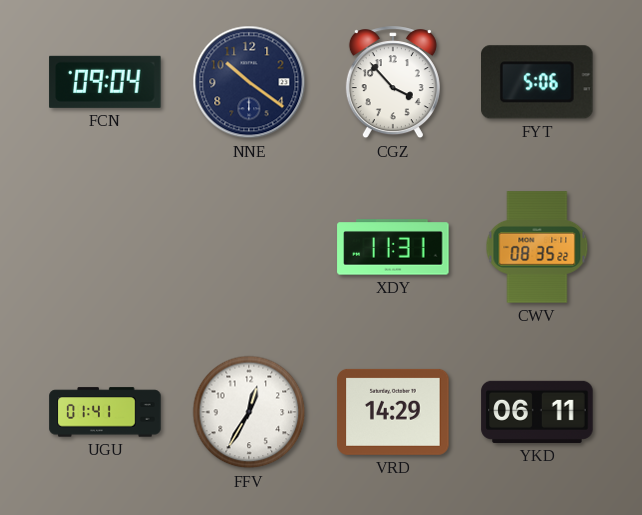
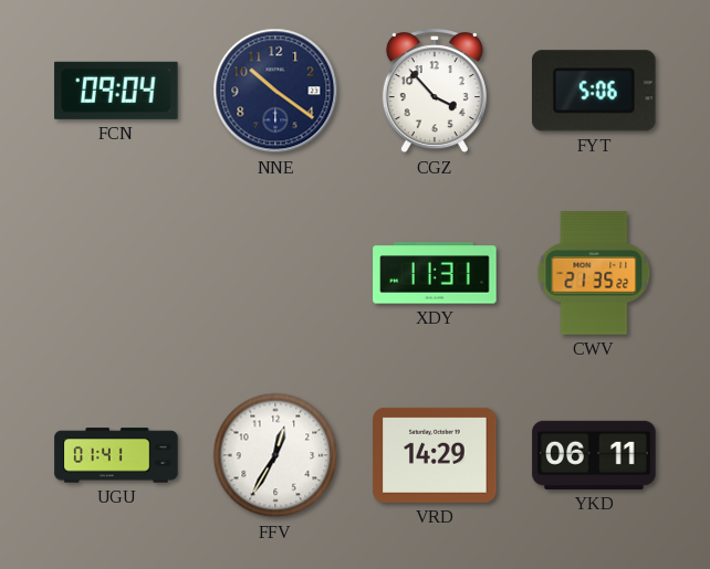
CWV: 08:35 -> 21:35
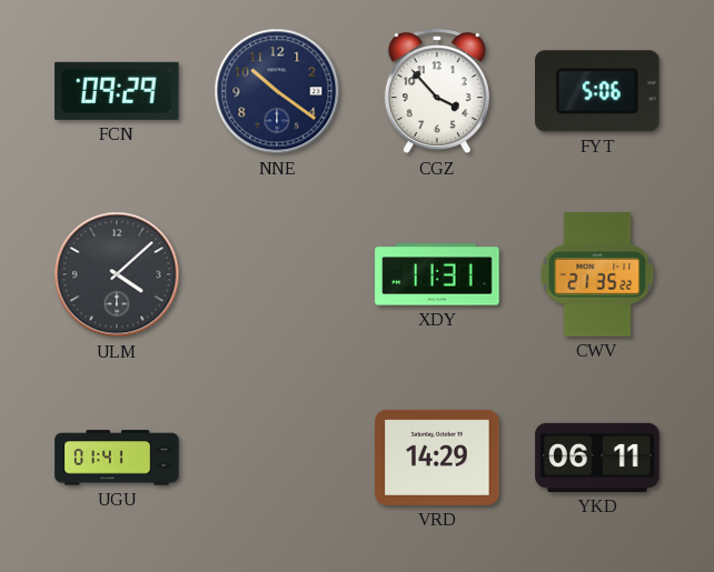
FCN: 09:04 -> 09:29
ULM: none -> 4:08
FFV: 12:35 -> none
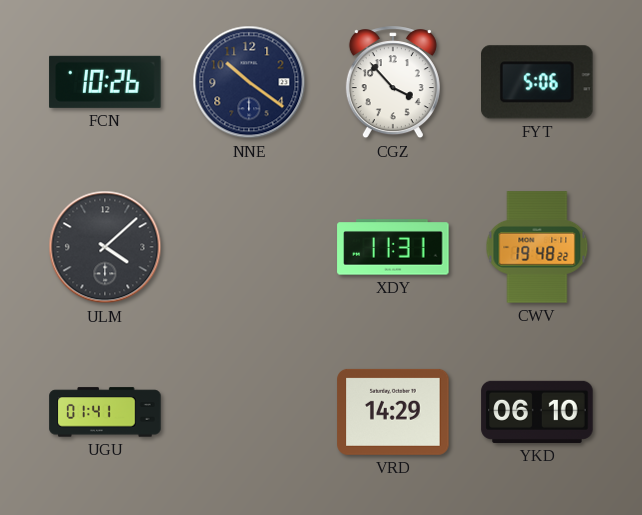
FCN: 09:29 -> 10:26
CWV: 21:35 -> 19:48
YKD: 06:11 -> 06:10
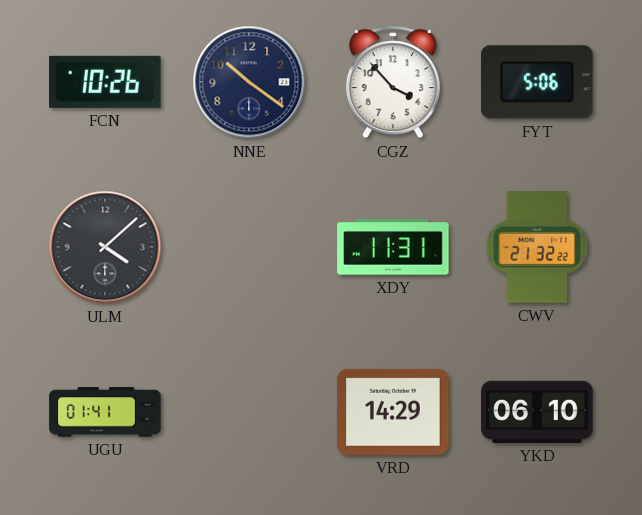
CWV: 19:48 -> 21:32
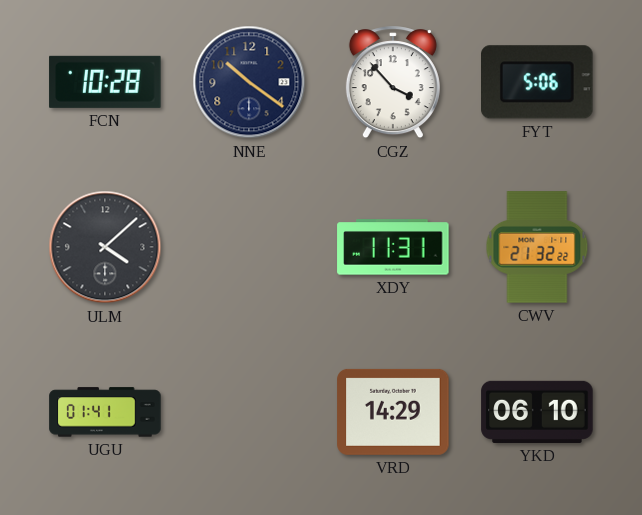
FCN: 10:26 -> 10:28
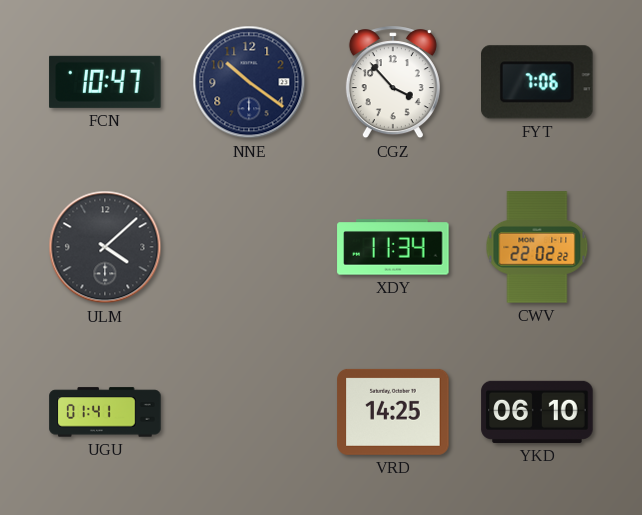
FCN: 10:28 -> 10:47
FYT: 5:06 -> 7:06
XDY: 11:31 -> 11:34
CWV: 21:32 -> 22:02
VRD: 14:29 -> 14:25
